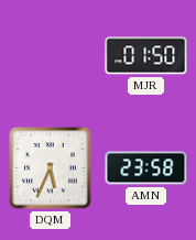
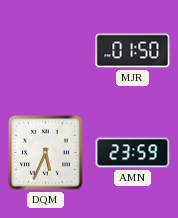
AMN: 23:58 -> 23:59
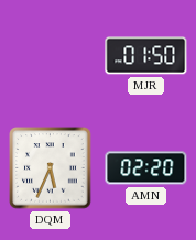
AMN: 23:59 -> 02:20
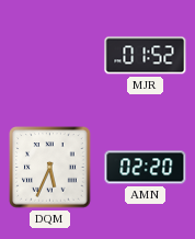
MJR: 01:50 -> 01:52
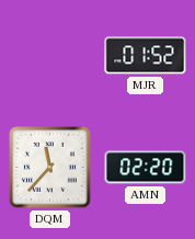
DQM: 5:34 -> 11:37
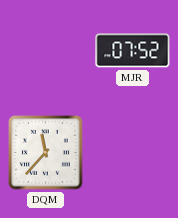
MJR: 01:52 -> 07:52
AMN: 02:20 -> none
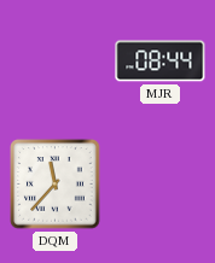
MJR: 07:52 -> 08:44
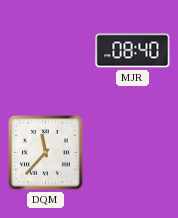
MJR: 08:44 -> 08:40
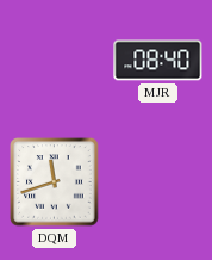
DQM: 11:37 -> 11:42
